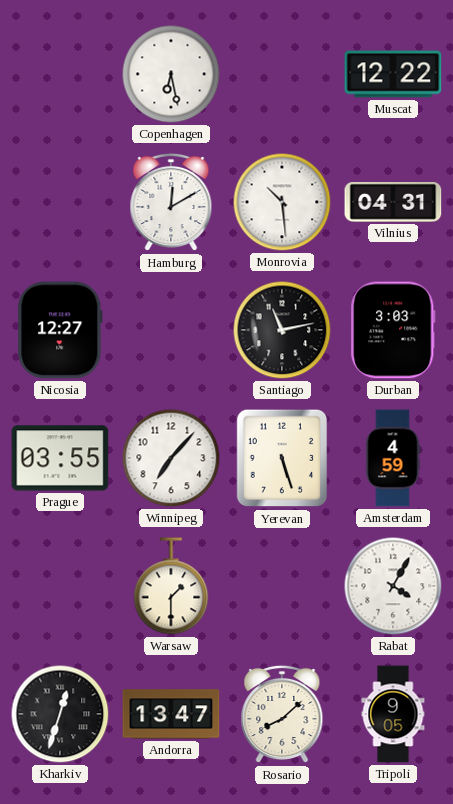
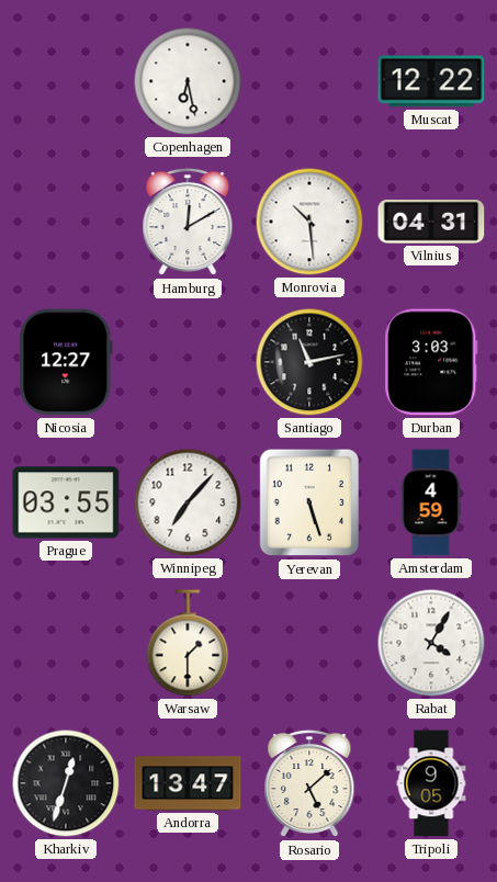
Rosario: 8:08 -> 5:08
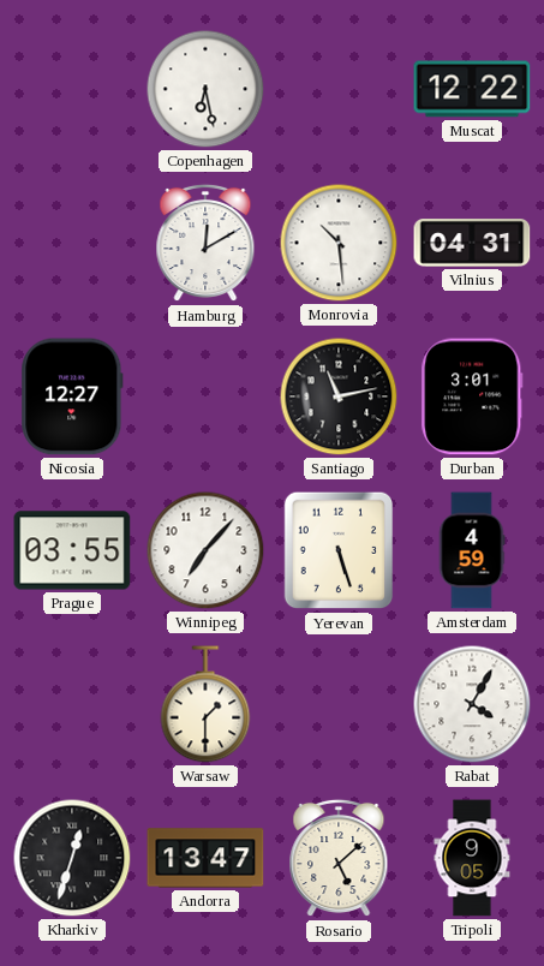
Durban: 3:03 -> 3:01
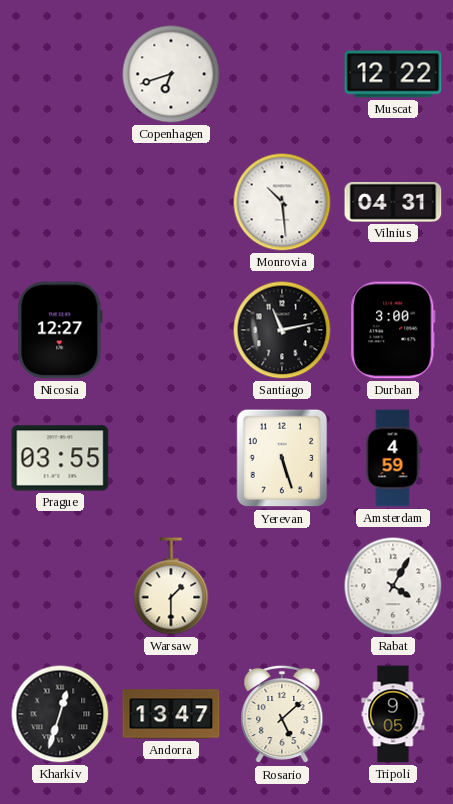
Copenhagen: 6:28 -> 6:42
Hamburg: 12:10 -> none
Durban: 3:01 -> 3:00
Winnipeg: 7:07 -> none
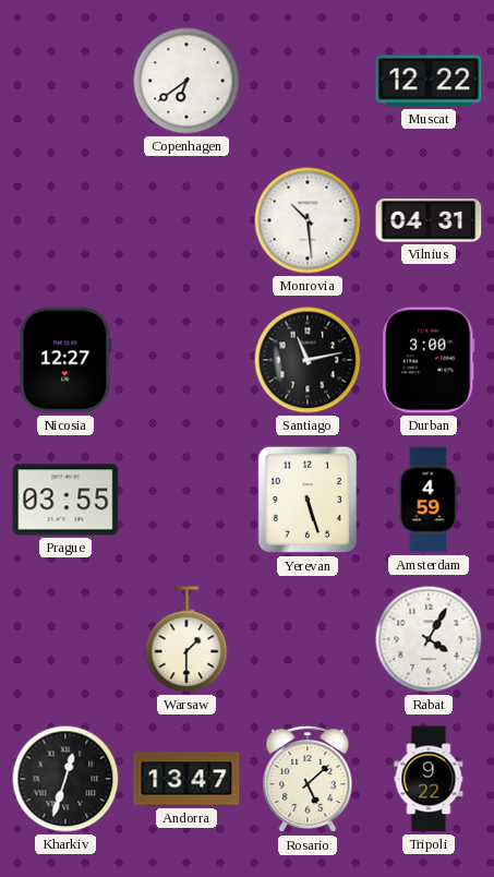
Copenhagen: 6:42 -> 6:39
Tripoli: 9:05 -> 9:22
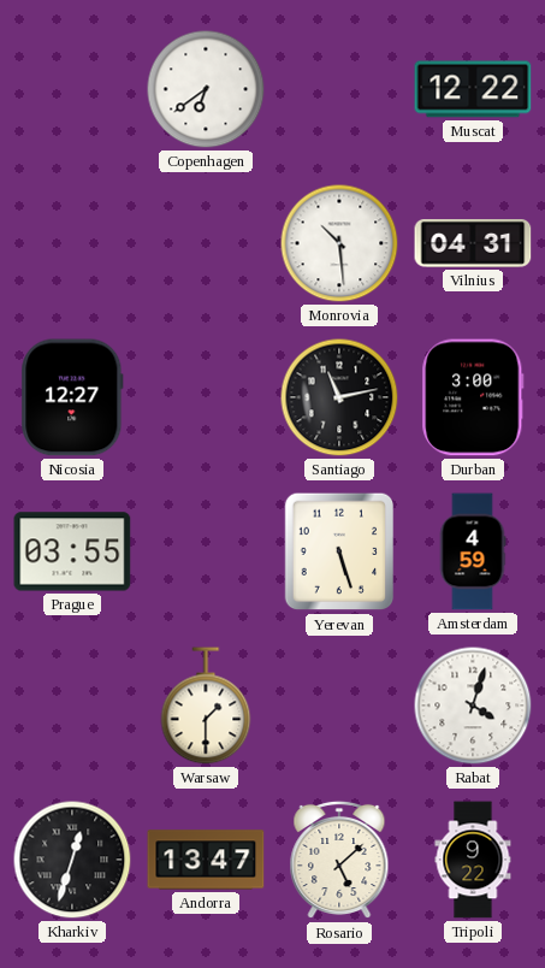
Rabat: 4:05 -> 4:03
